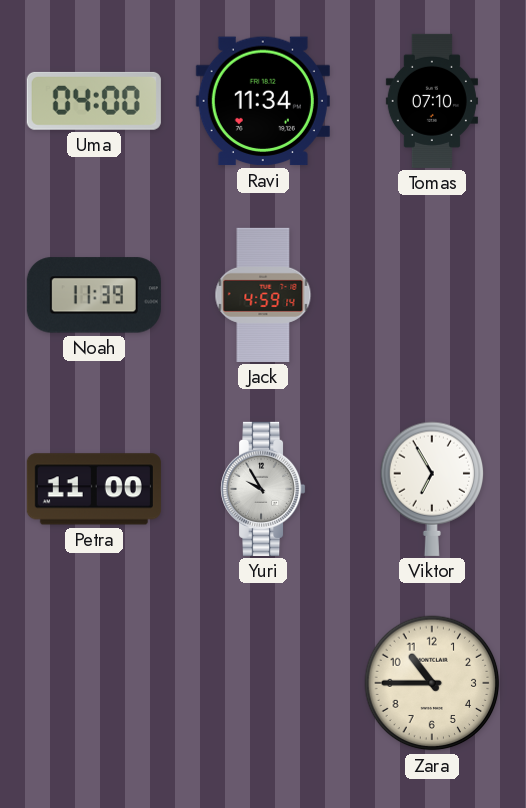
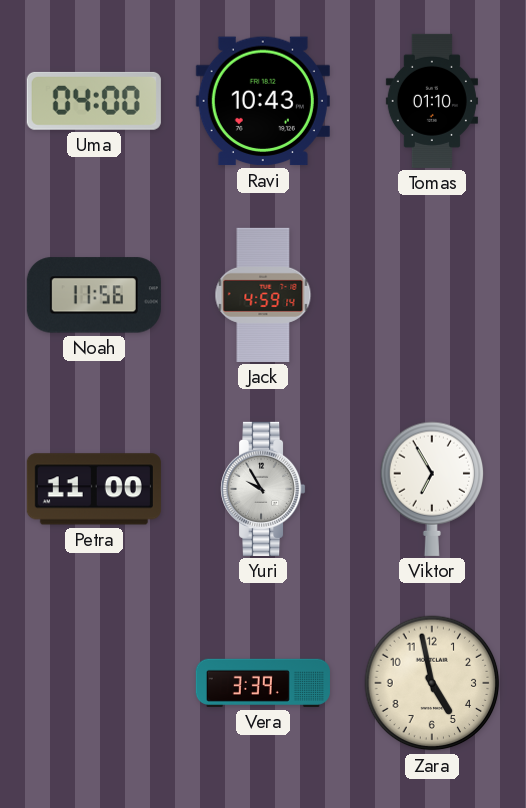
Ravi: 11:34 -> 10:43
Tomas: 07:10 -> 01:10
Noah: 11:39 -> 11:56
Vera: none -> 3:39
Zara: 10:45 -> 4:58
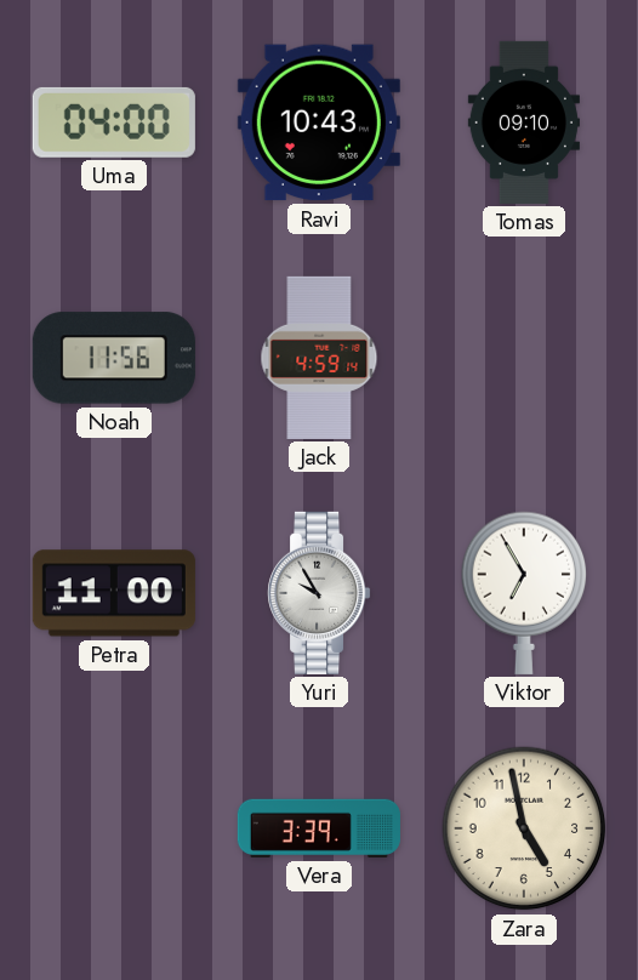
Tomas: 01:10 -> 09:10
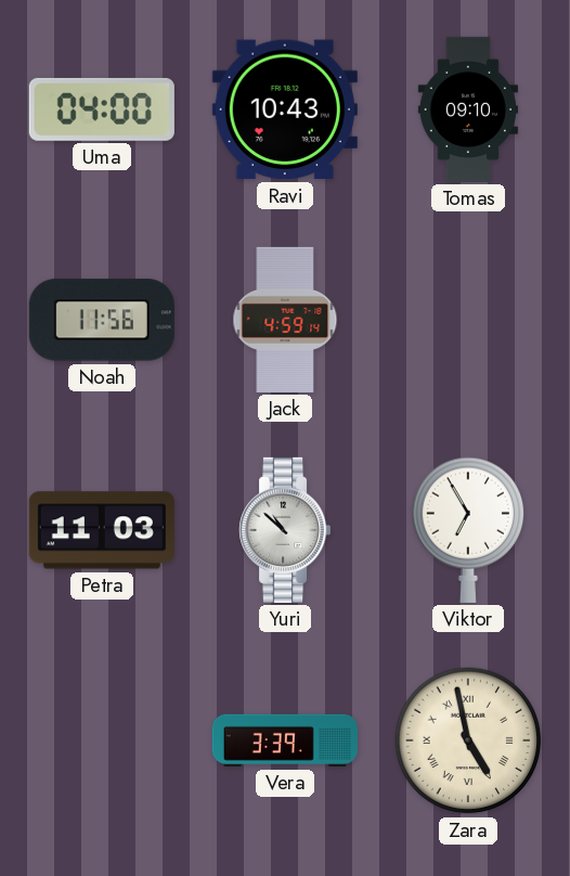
Petra: 11:00 -> 11:03
Yuri: 9:55 -> 10:52
Zara numerals: Arabic -> Roman
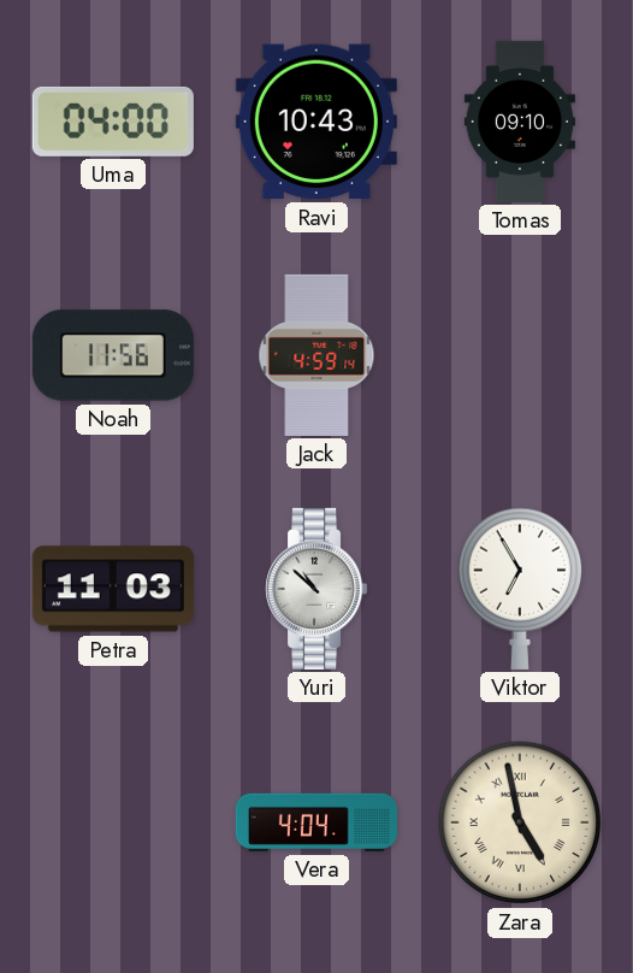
Vera: 3:39 -> 4:04
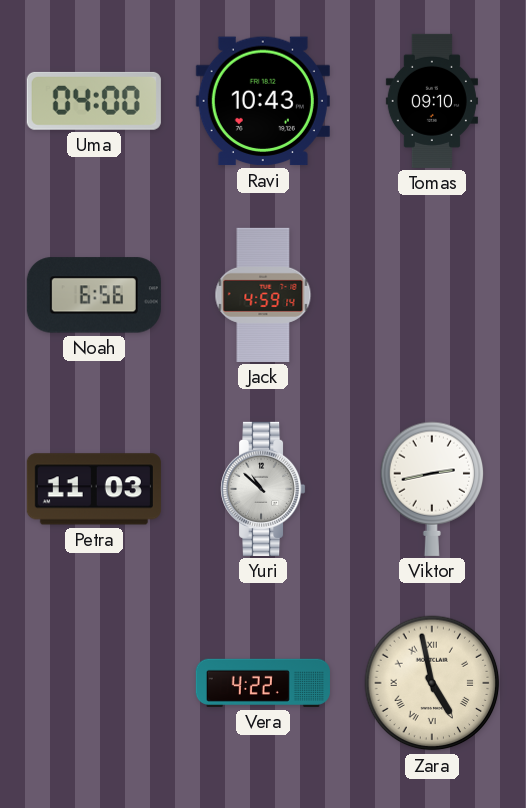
Noah: 11:56 -> 6:56
Viktor: 6:55 -> 2:43
Vera: 4:04 -> 4:22
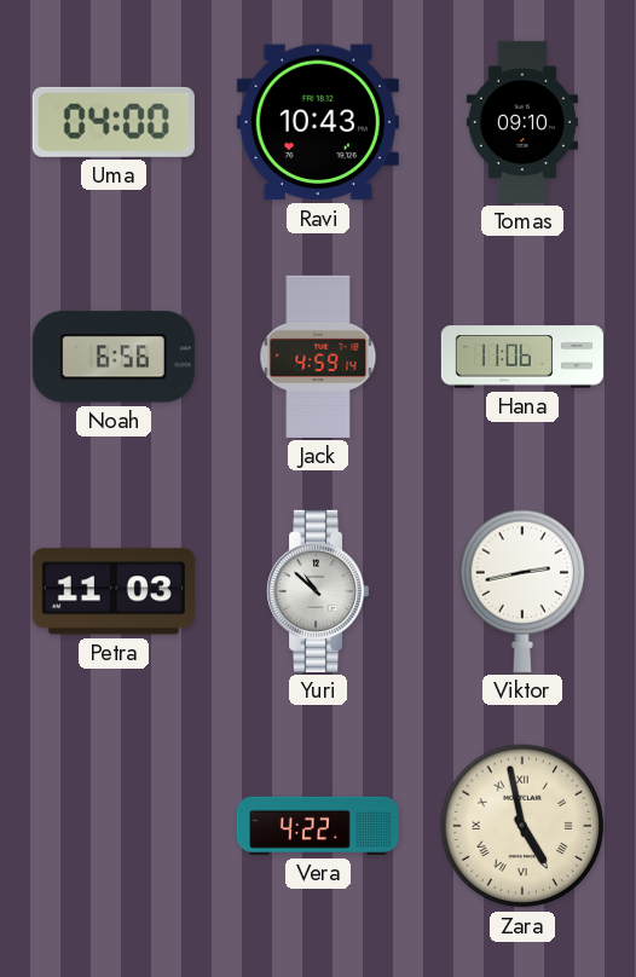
Hana: none -> 11:06
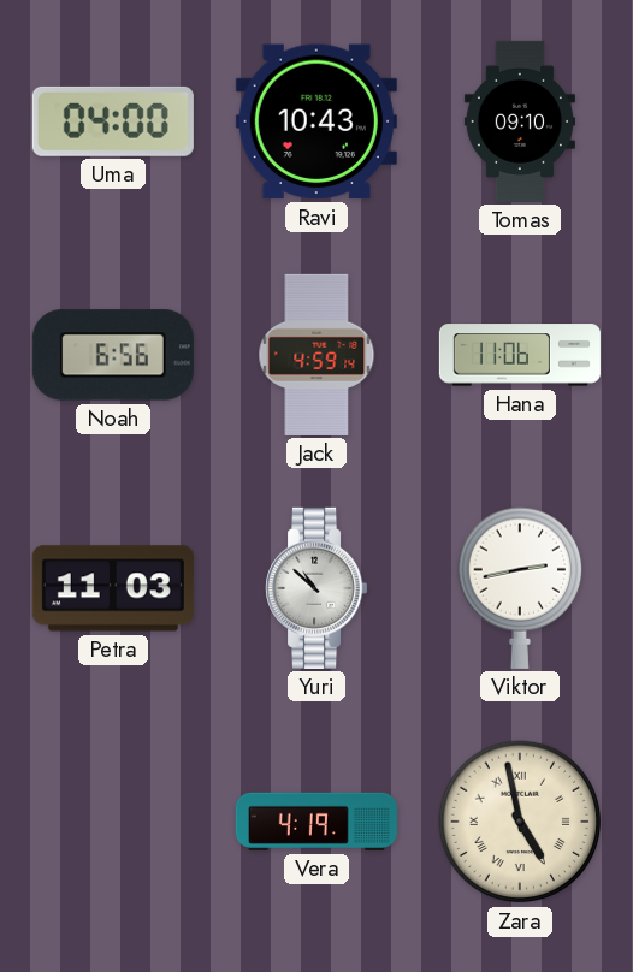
Vera: 4:22 -> 4:19
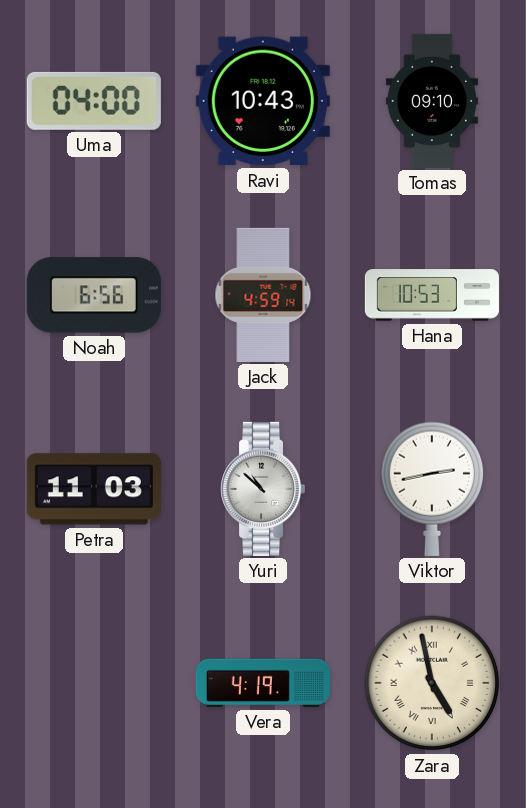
Hana: 11:06 -> 10:53
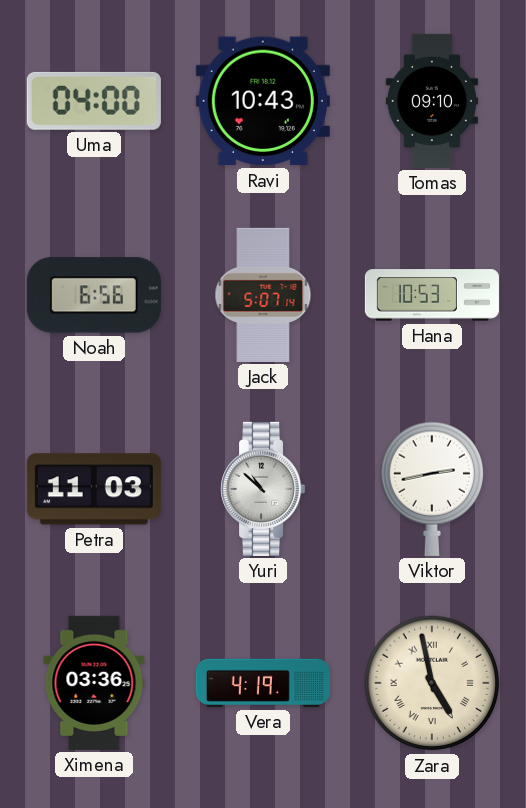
Jack: 4:59 -> 5:07
Ximena: none -> 03:36
